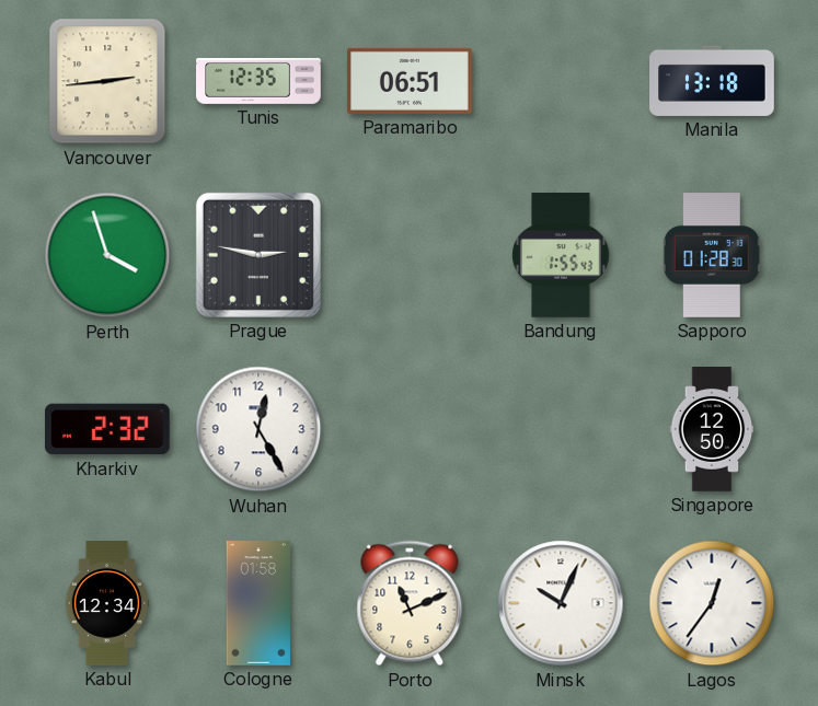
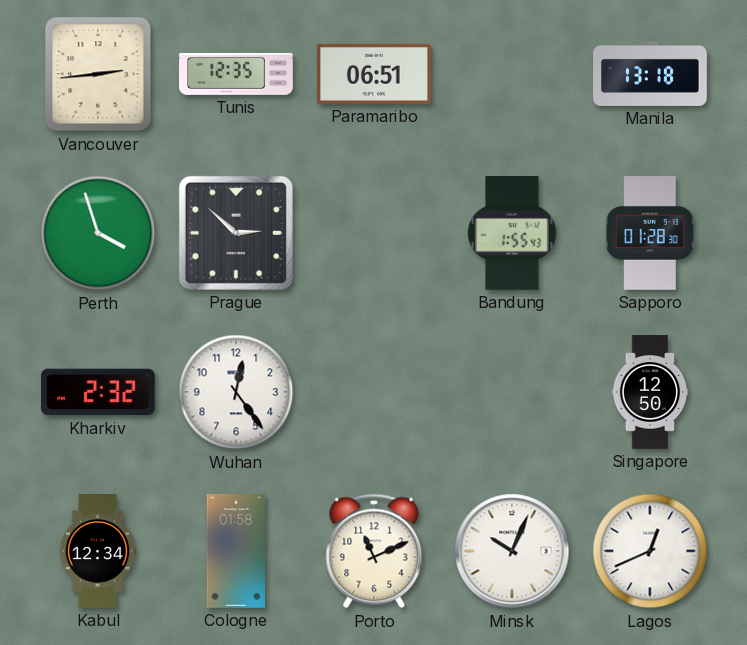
Prague: 2:47 -> 2:52
Wuhan: 12:25 -> 12:24
Lagos: 12:36 -> 12:41
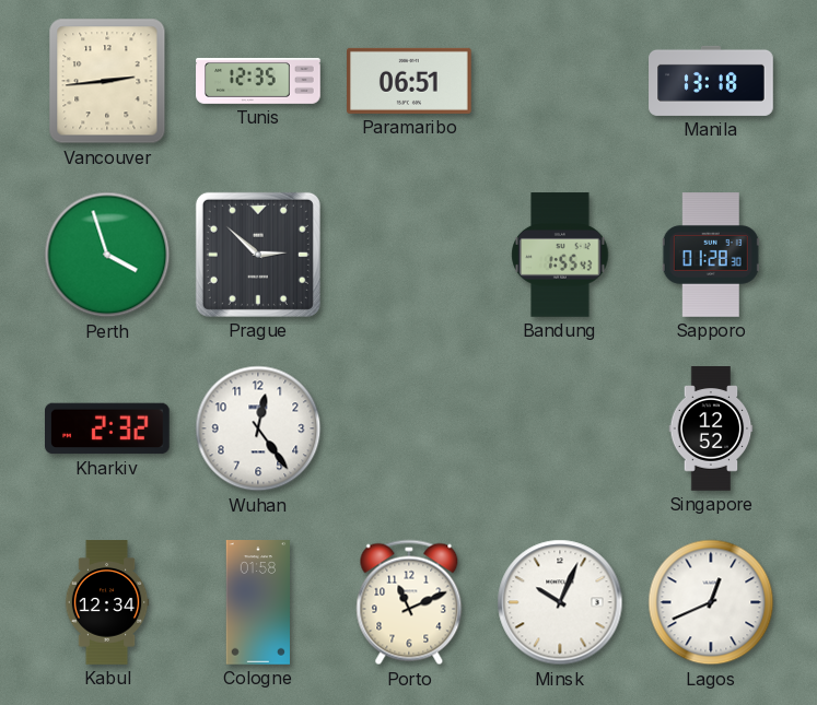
Singapore: 12:50 -> 12:52
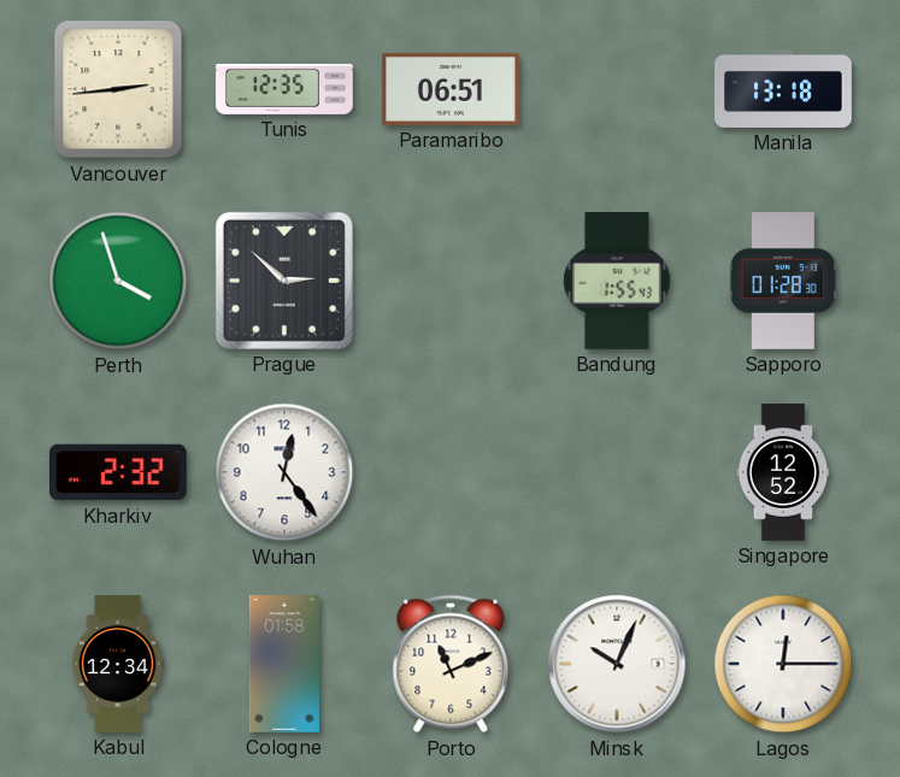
Lagos: 12:41 -> 12:15
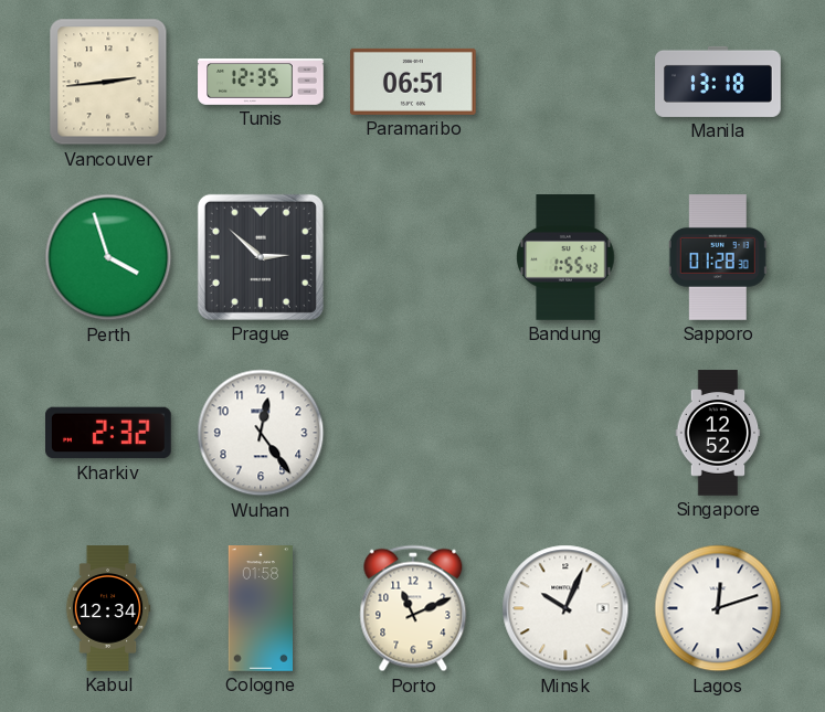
Lagos: 12:15 -> 12:12
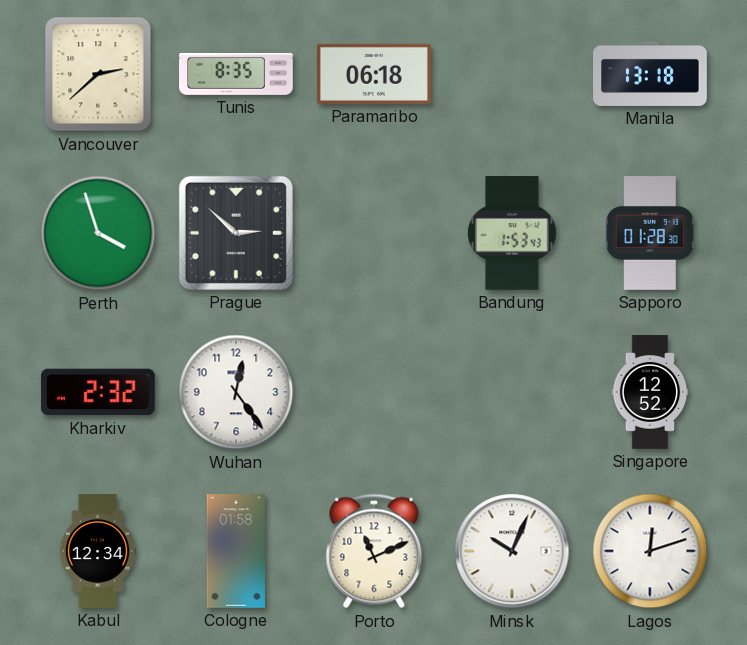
Vancouver: 2:44 -> 2:38
Tunis: 12:35 -> 8:35
Paramaribo: 06:51 -> 06:18
Bandung: 1:55 -> 1:53
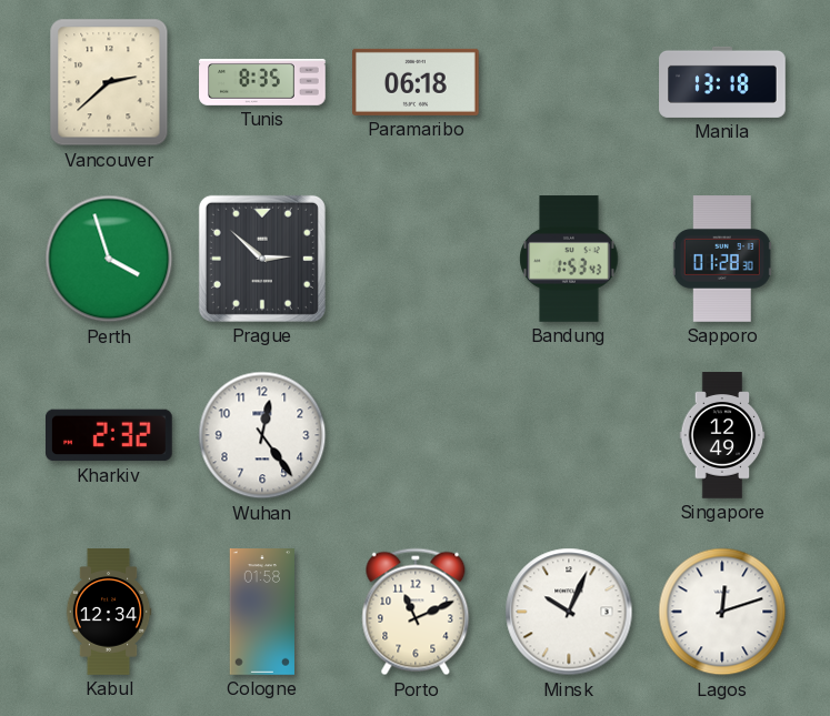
Singapore: 12:52 -> 12:49
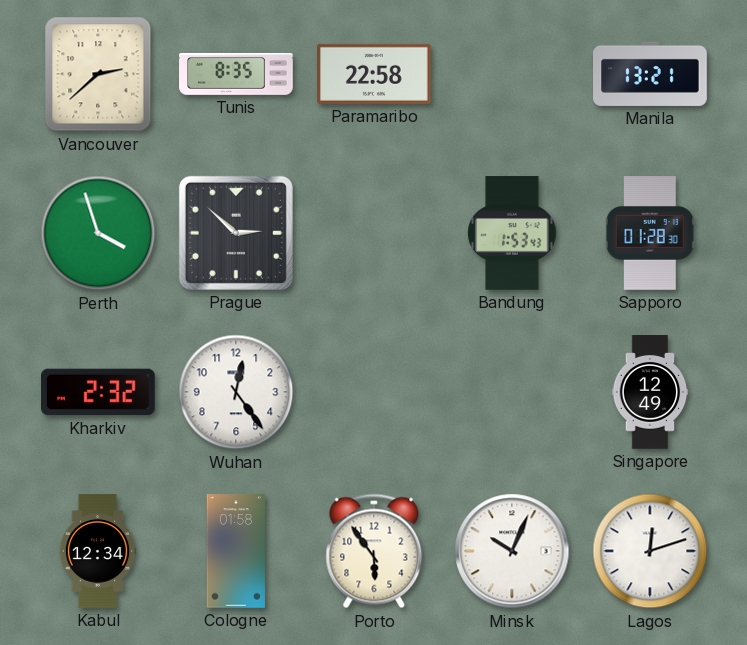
Paramaribo: 06:18 -> 22:58
Manila: 13:18 -> 13:21
Porto: 11:11 -> 5:54
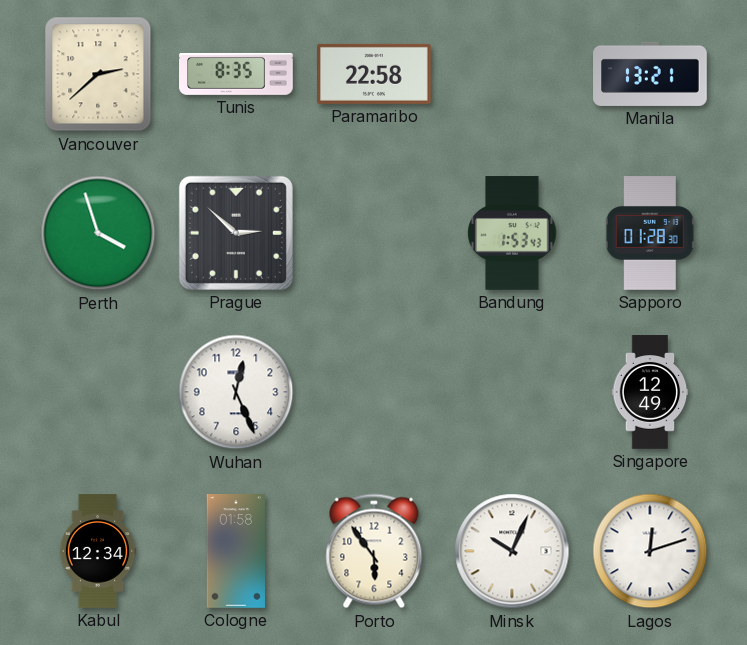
Kharkiv: 2:32 -> none
Wuhan: 12:24 -> 12:26
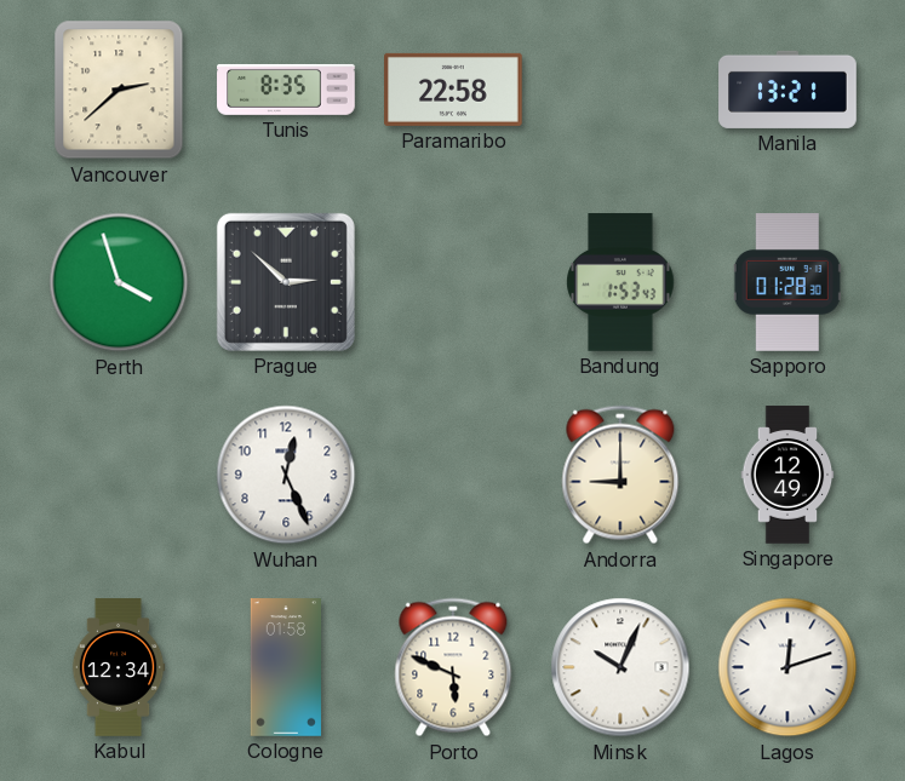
Andorra: none -> 9:00
Porto: 5:54 -> 5:49
